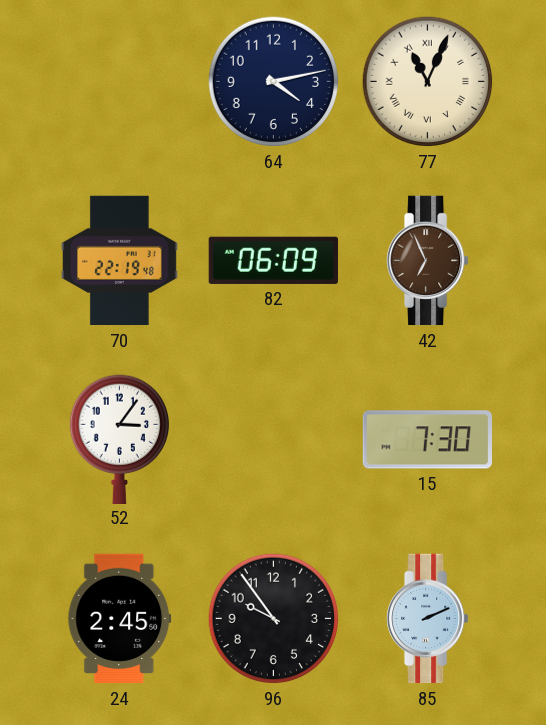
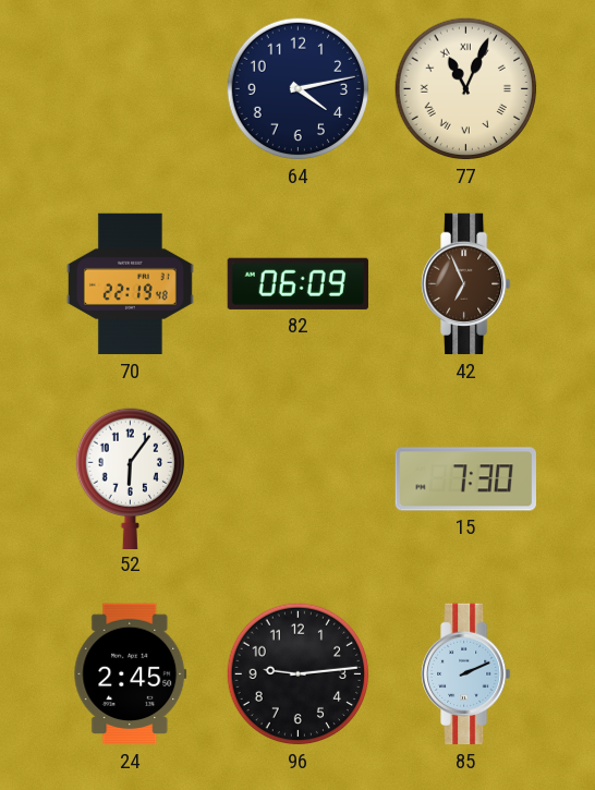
52: 3:06 -> 6:06
96: 9:54 -> 9:14
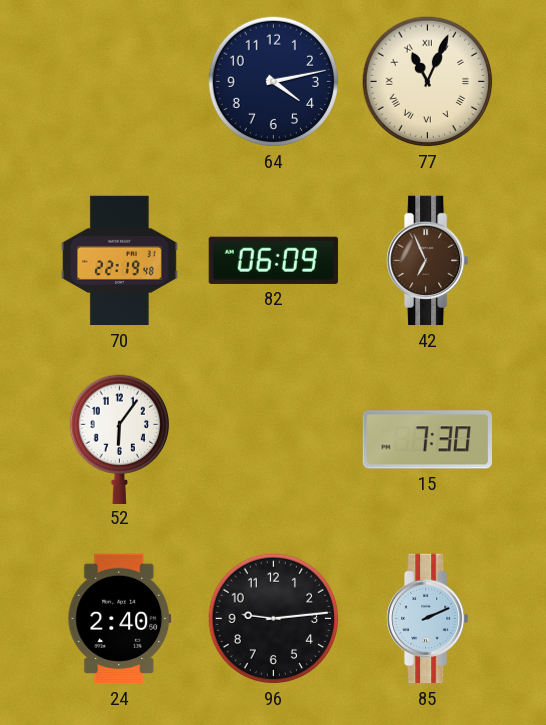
24: 2:45 -> 2:40
